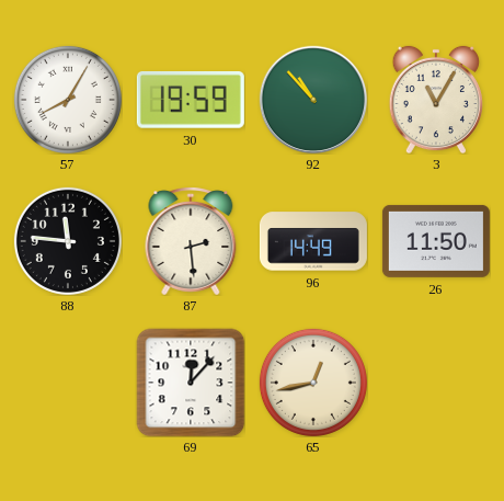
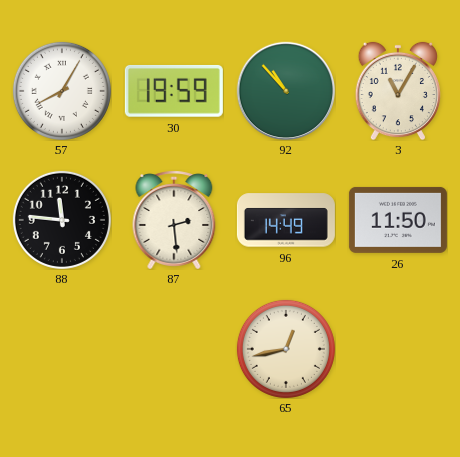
69: 12:07 -> none
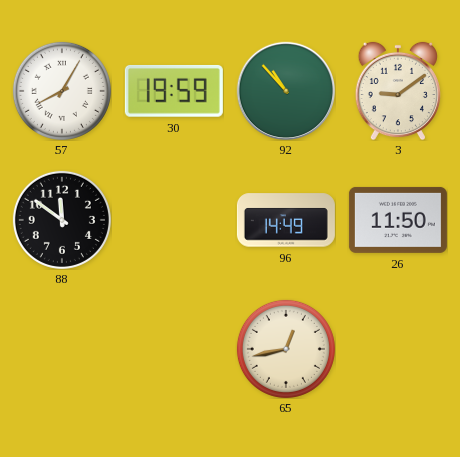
3: 11:05 -> 9:09
88: 11:46 -> 11:51
87: 2:29 -> none
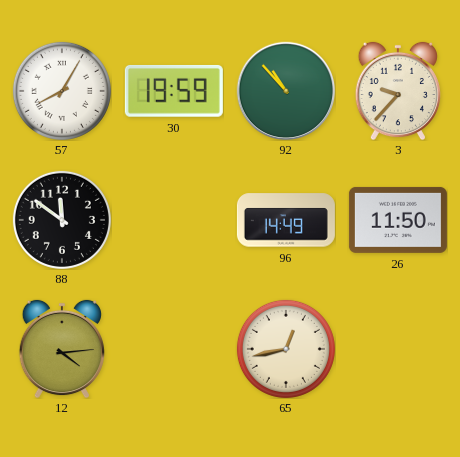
3: 9:09 -> 9:37
12: none -> 4:14
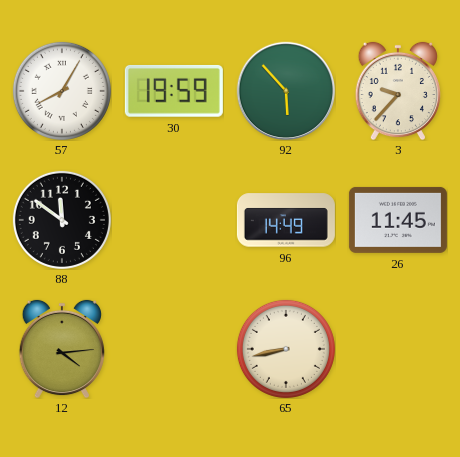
92: 10:53 -> 5:53
26: 11:50 -> 11:45
65: 12:43 -> 8:43
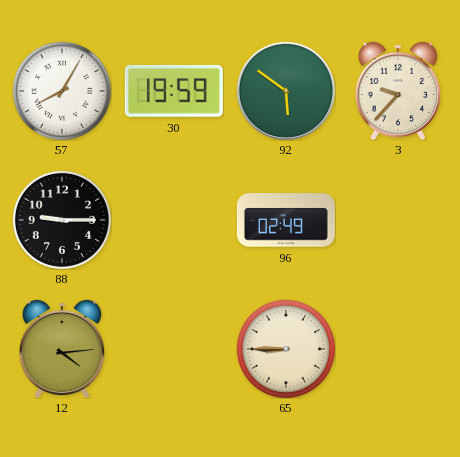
92: 5:53 -> 5:51
88: 11:51 -> 9:15
96: 14:49 -> 02:49
26: 11:45 -> none
65: 8:43 -> 8:45
